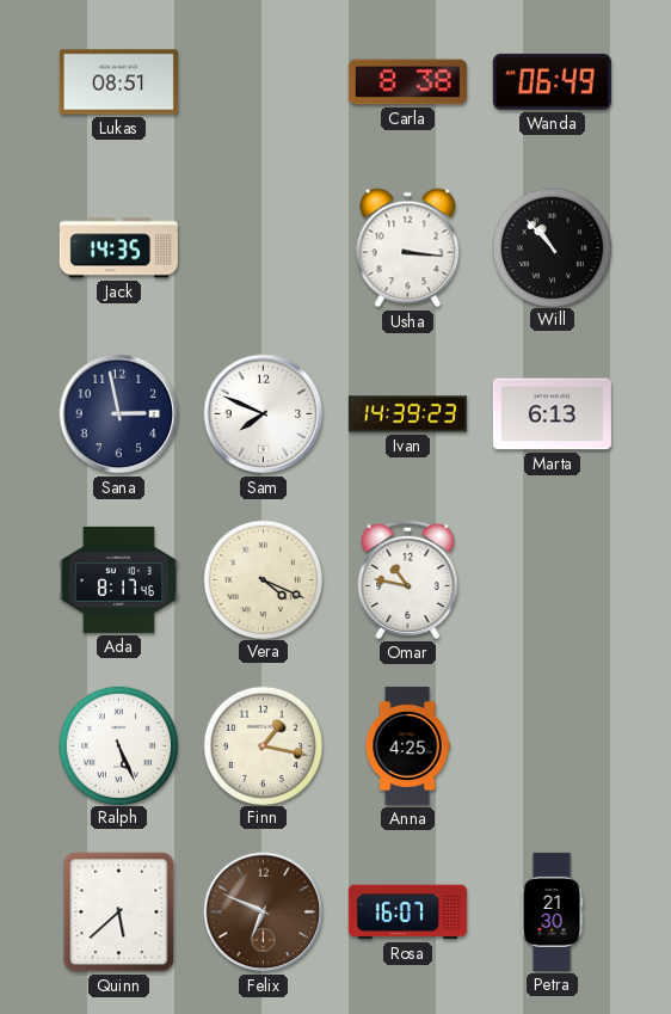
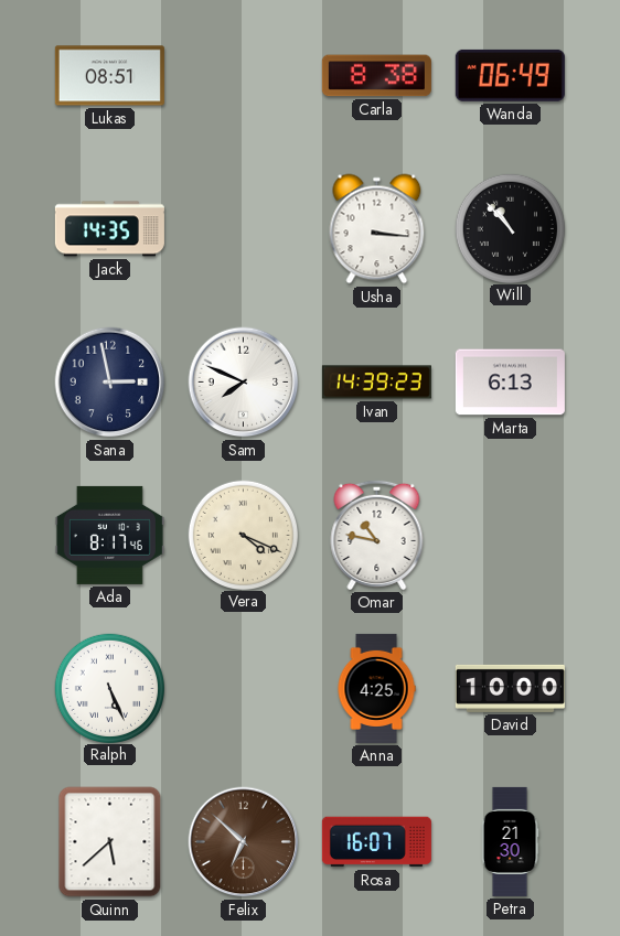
Finn: 1:17 -> none
David: none -> 10:00
Felix: 6:49 -> 6:52
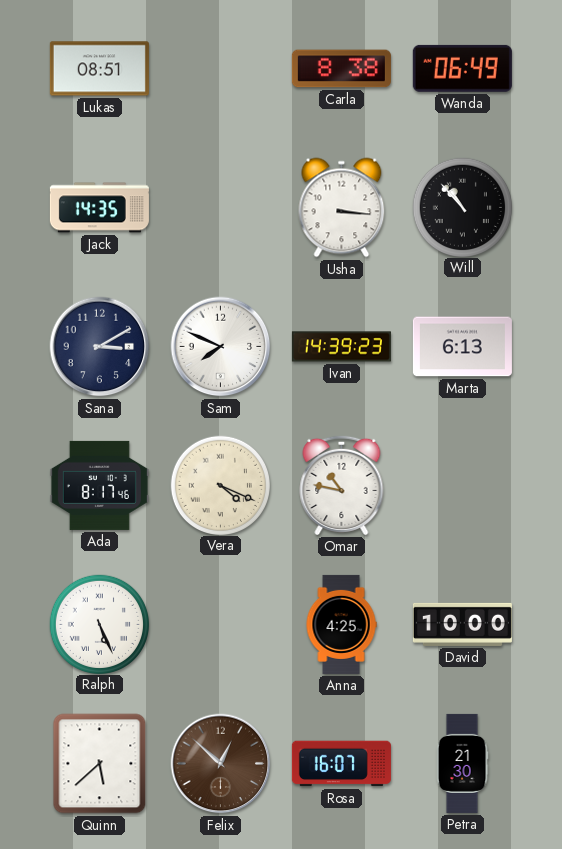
Sana: 2:58 -> 3:10
Felix: 6:52 -> 12:52
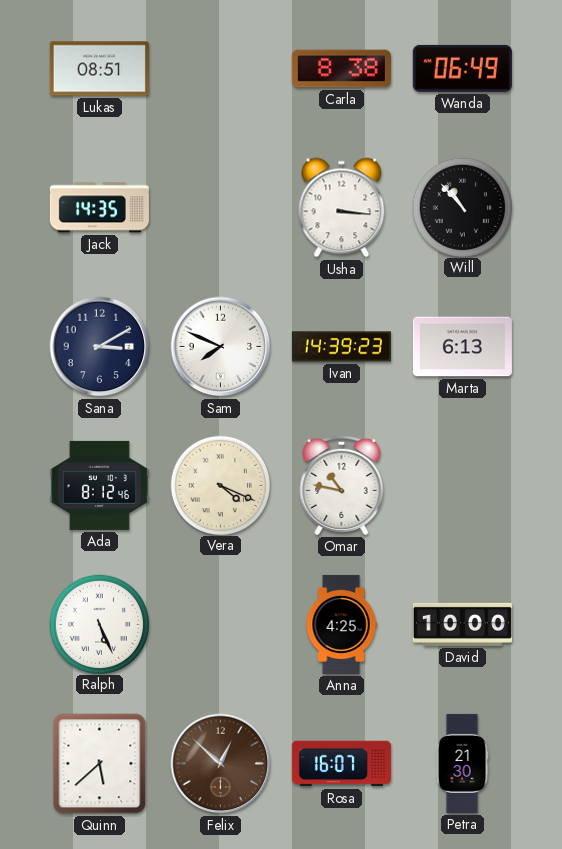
Ada: 8:17 -> 8:12
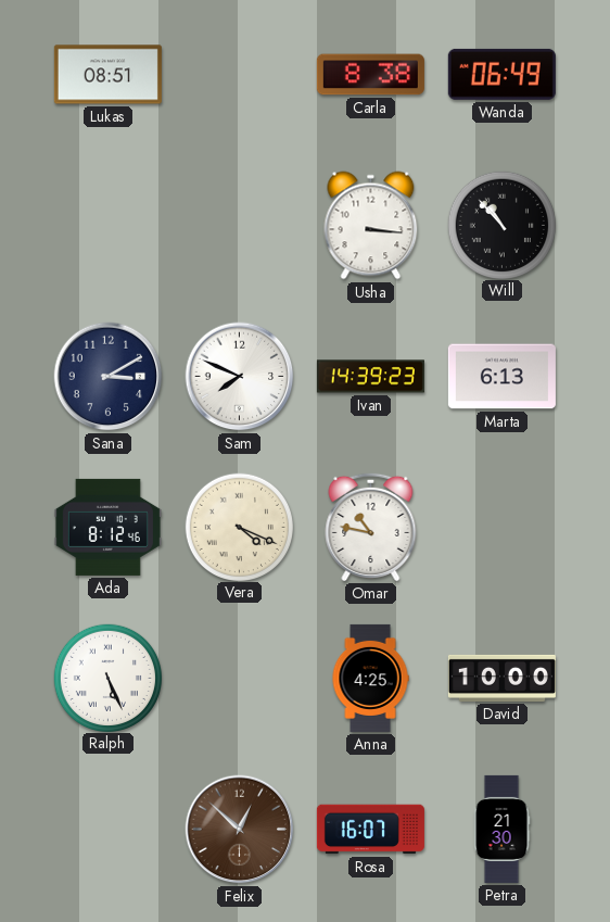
Jack: 14:35 -> none
Quinn: 5:38 -> none
